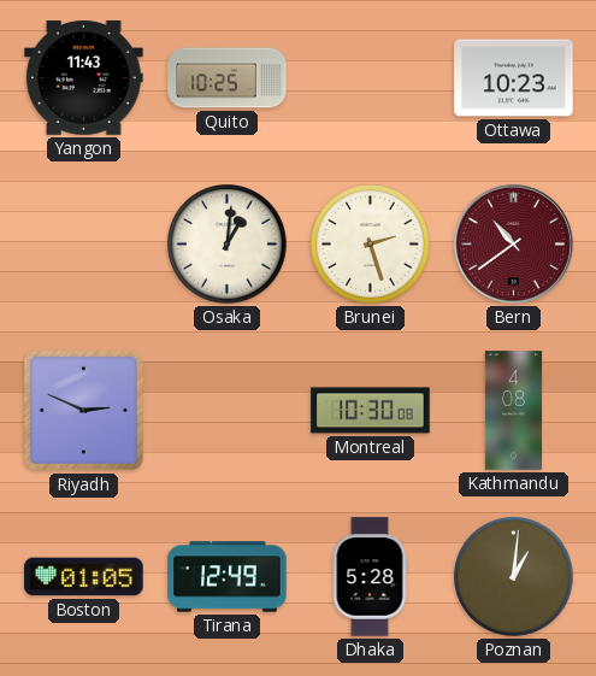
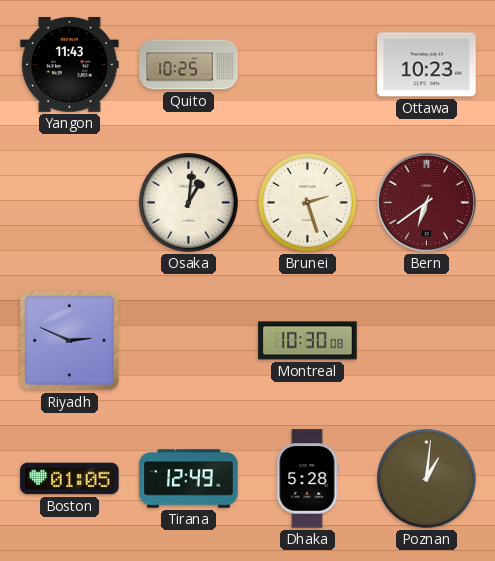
Bern: 10:39 -> 6:39
Kathmandu: 4:08 -> none
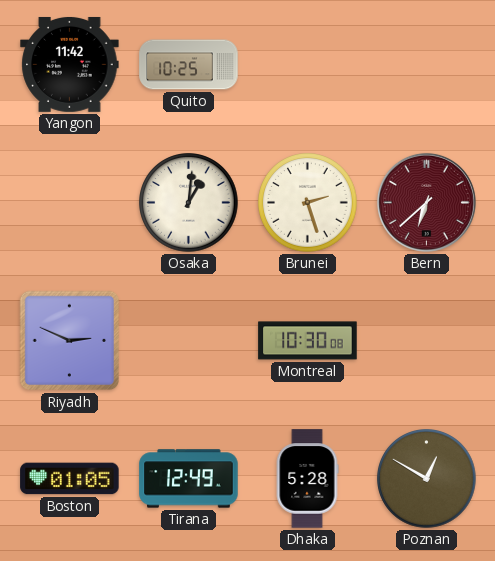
Yangon: 11:43 -> 11:42
Ottawa: 10:23 -> none
Bern: 6:39 -> 6:38
Poznan: 1:01 -> 12:50
